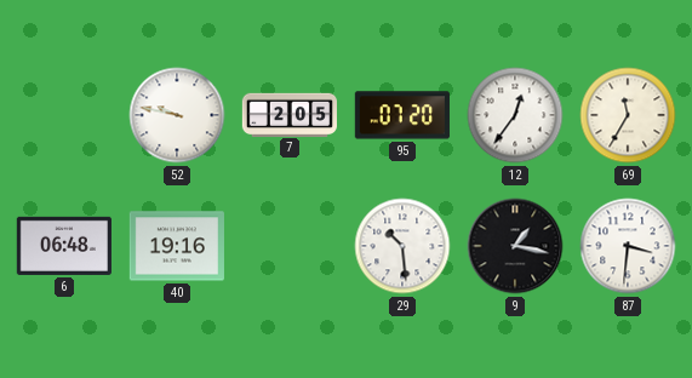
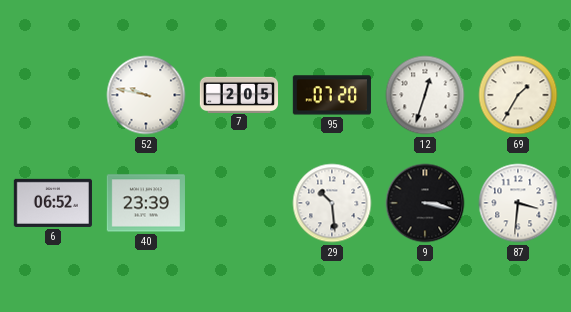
12: 12:36 -> 12:33
69: 11:35 -> 1:35
6: 06:48 -> 06:52
40: 19:16 -> 23:39
9: 1:17 -> 3:17
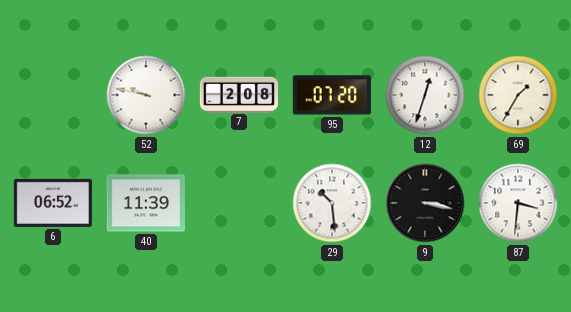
7: 2:05 -> 2:08
40: 23:39 -> 11:39
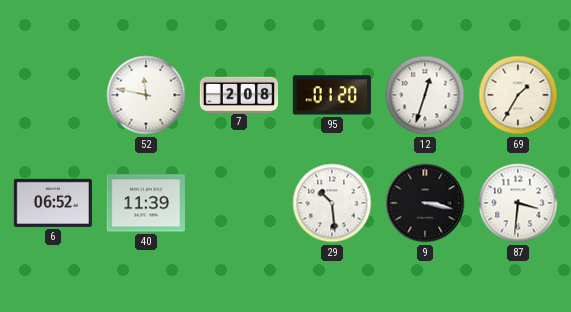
52: 9:47 -> 11:47
95: 07:20 -> 01:20
